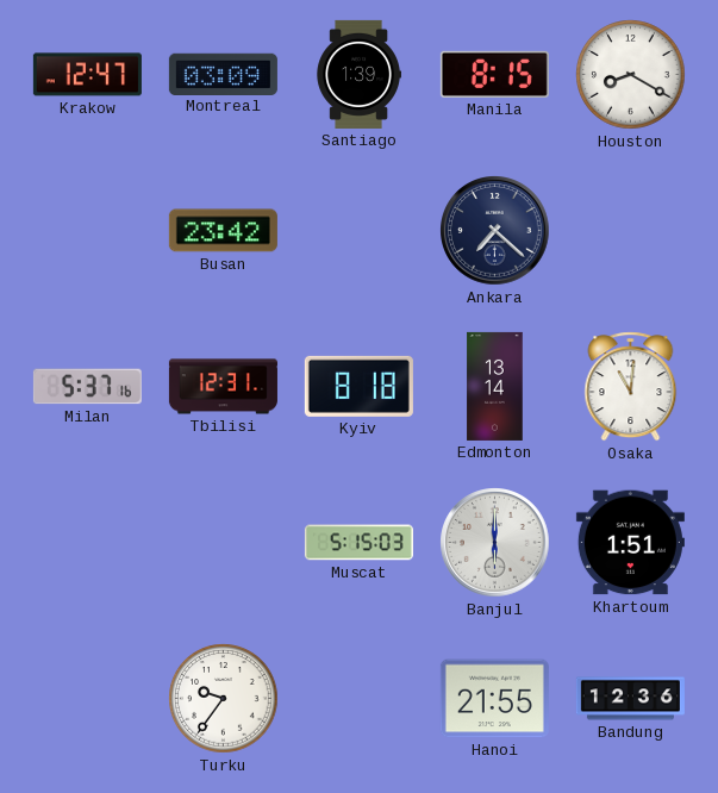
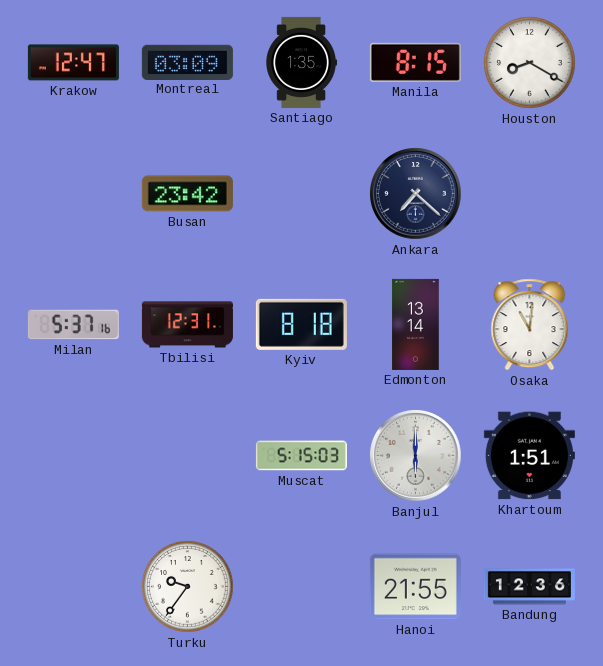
Santiago: 1:39 -> 1:35
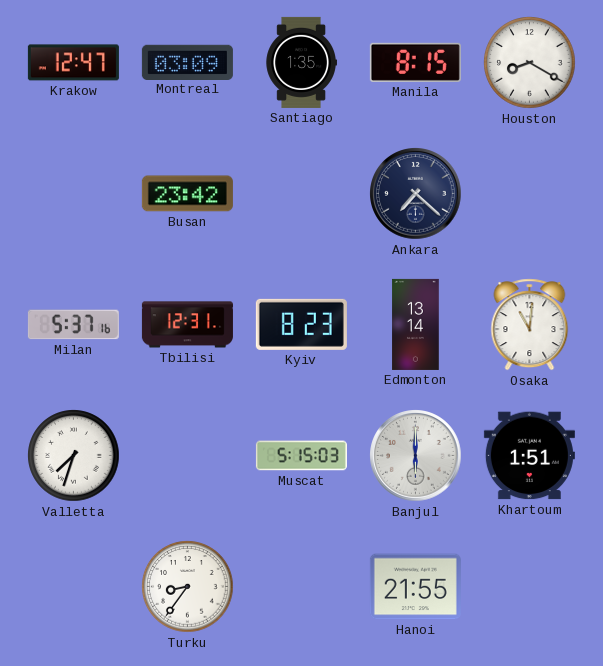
Kyiv: 8:18 -> 8:23
Valletta: none -> 7:33
Turku: 9:36 -> 8:36
Bandung: 12:36 -> none
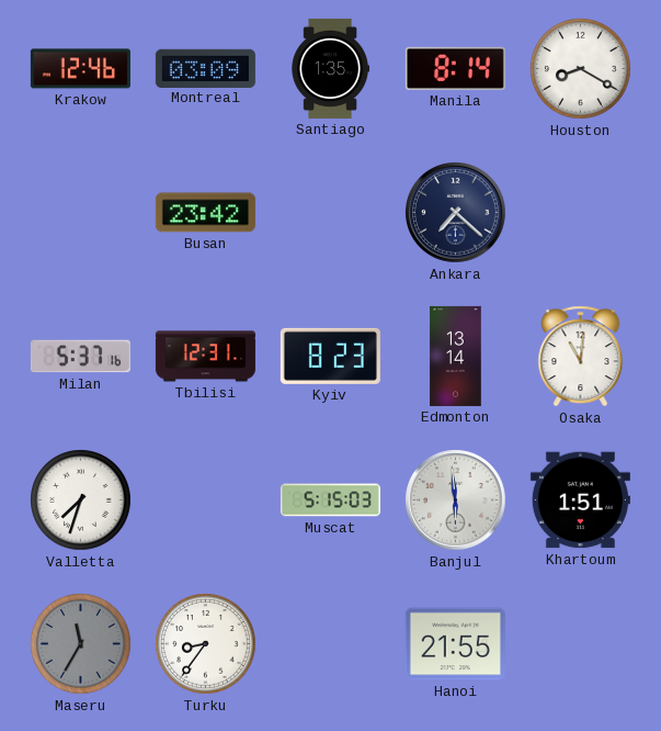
Krakow: 12:47 -> 12:46
Manila: 8:15 -> 8:14
Banjul: 6:00 -> 5:59
Maseru: none -> 11:35
